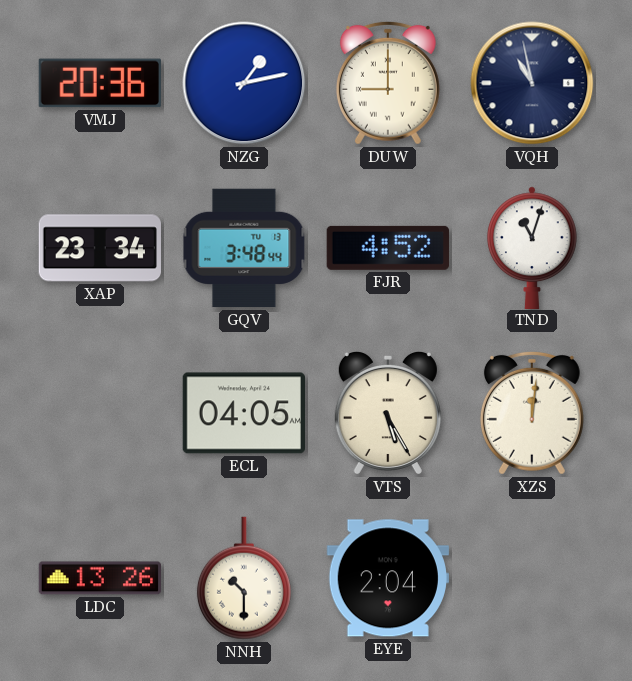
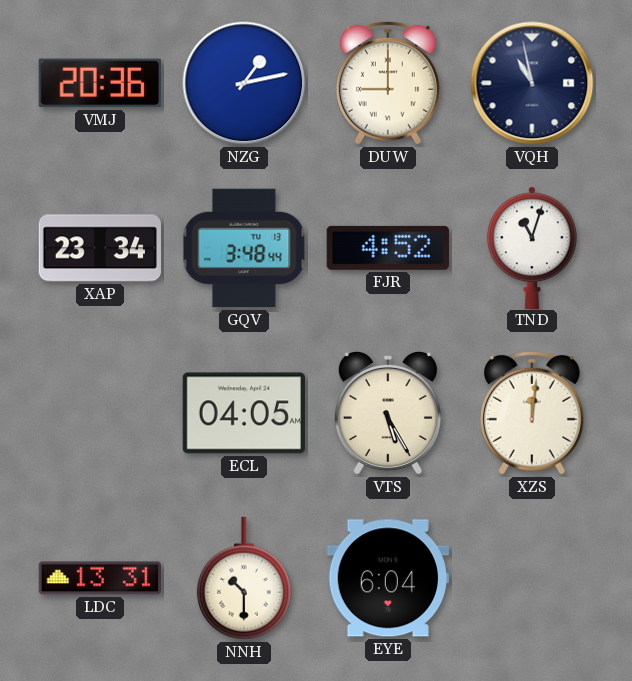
LDC: 13:26 -> 13:31
EYE: 2:04 -> 6:04
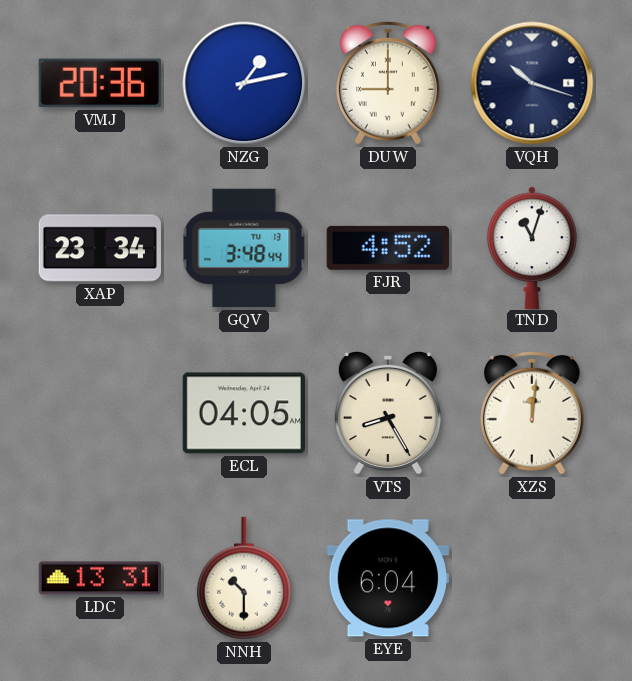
VQH: 10:58 -> 10:18
VTS: 5:25 -> 8:25
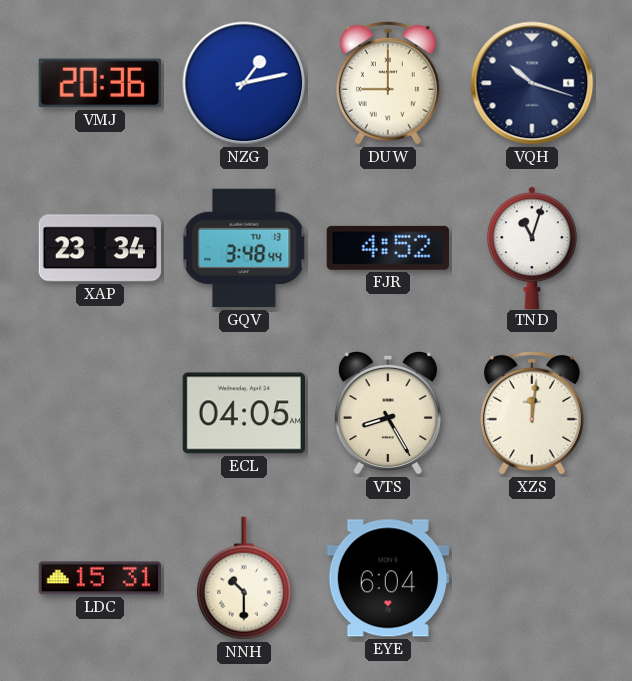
LDC: 13:31 -> 15:31
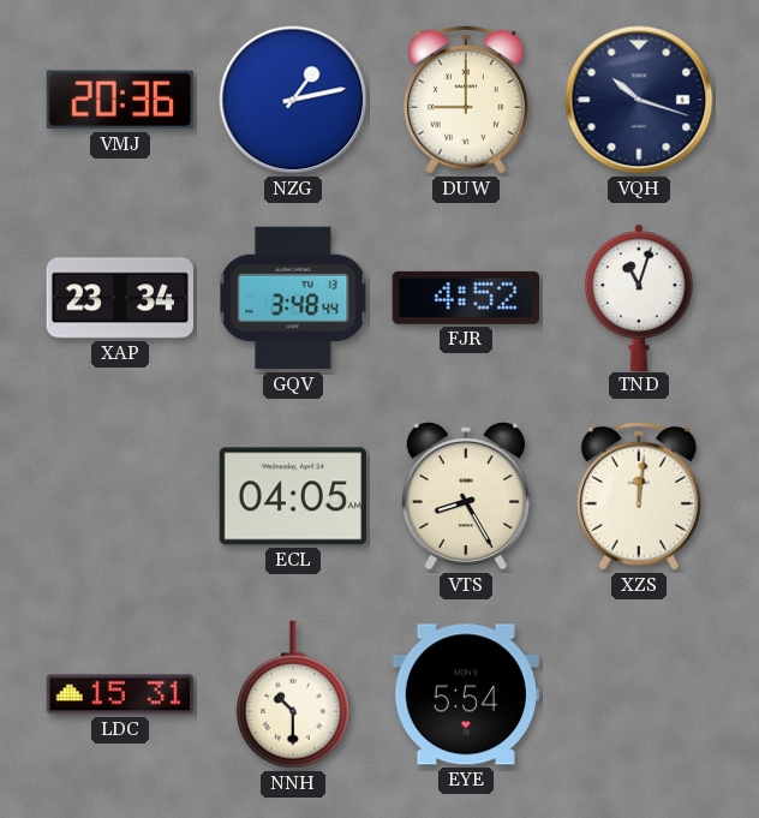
EYE: 6:04 -> 5:54
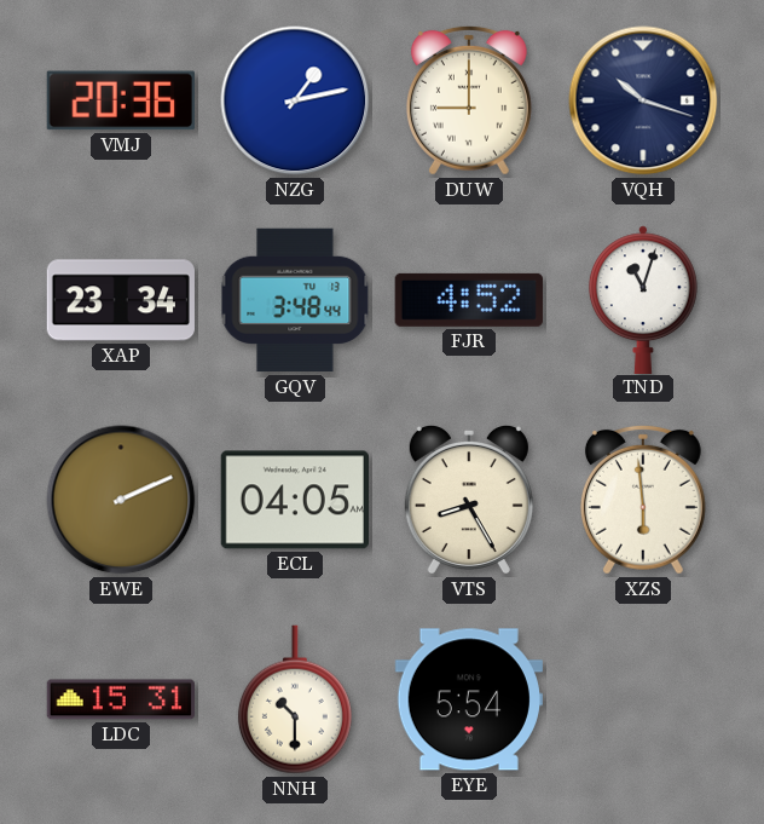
EWE: none -> 2:11
XZS: 12:01 -> 5:59
